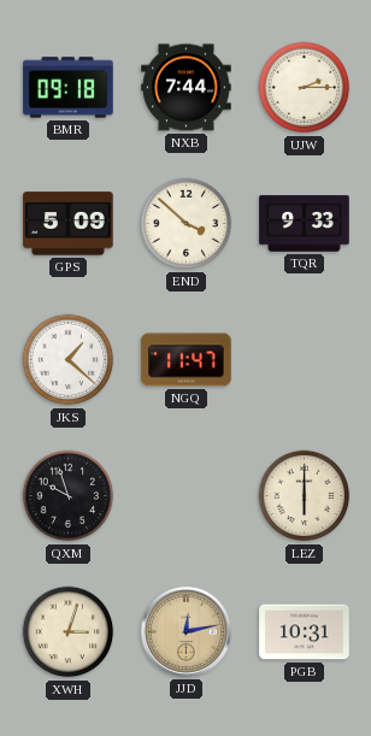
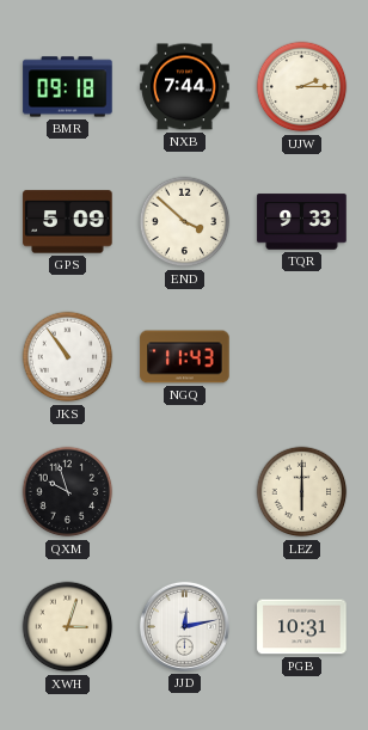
JKS: 1:22 -> 10:54
NGQ: 11:47 -> 11:43
JJD dial: champagne -> white
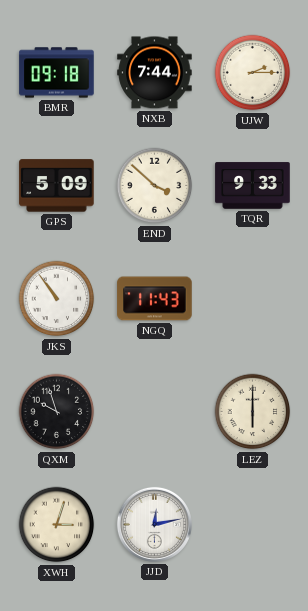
PGB: 10:31 -> none
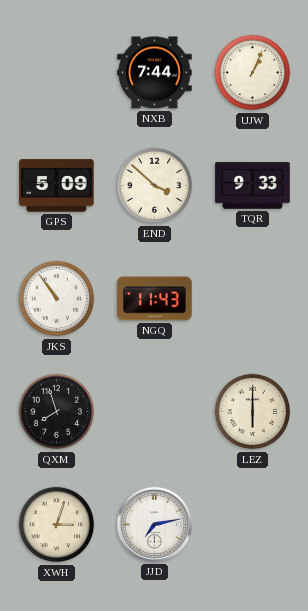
BMR: 09:18 -> none
UJW: 2:15 -> 1:04
QXM: 9:57 -> 7:57
JJD: 12:13 -> 7:13
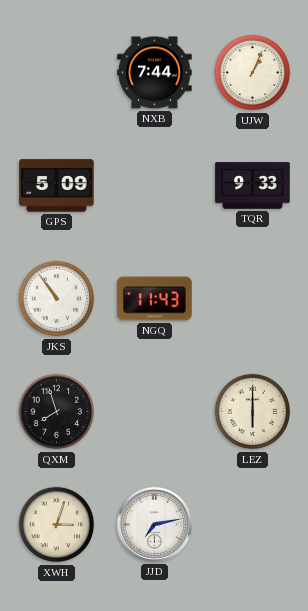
END: 3:52 -> none
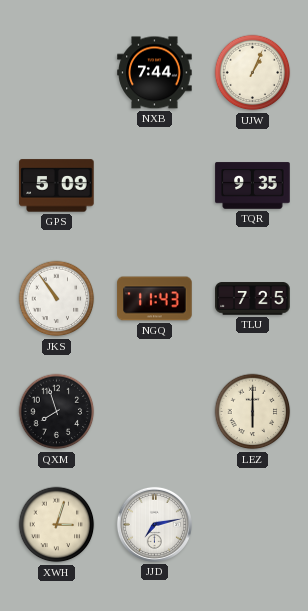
TQR: 9:33 -> 9:35
TLU: none -> 7:25
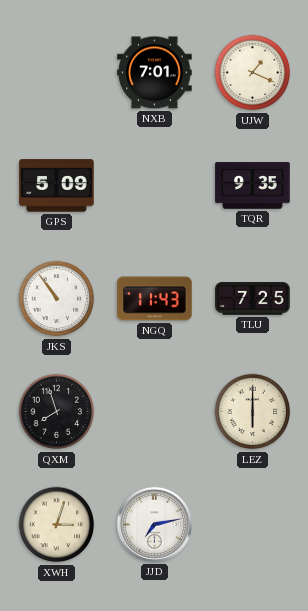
NXB: 7:44 -> 7:01
UJW: 1:04 -> 1:19
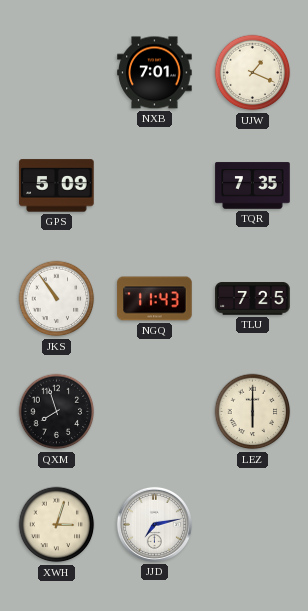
TQR: 9:35 -> 7:35
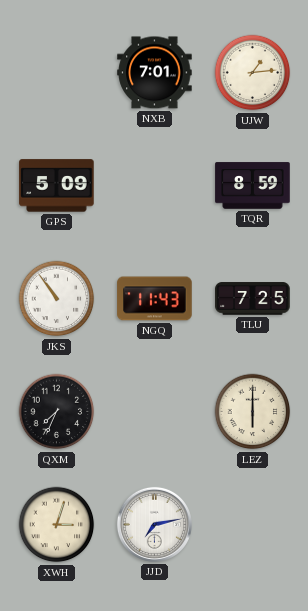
UJW: 1:19 -> 1:14
TQR: 7:35 -> 8:59
QXM: 7:57 -> 7:34
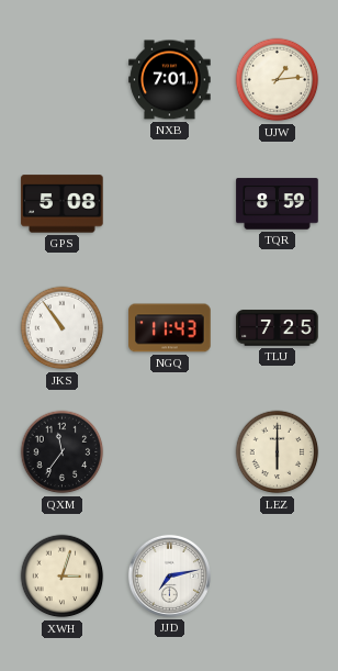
GPS: 5:09 -> 5:08
QXM: 7:34 -> 11:36
